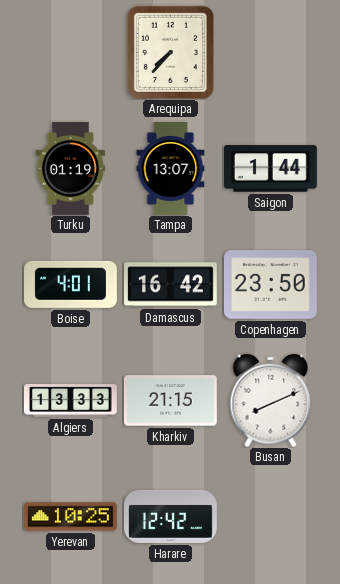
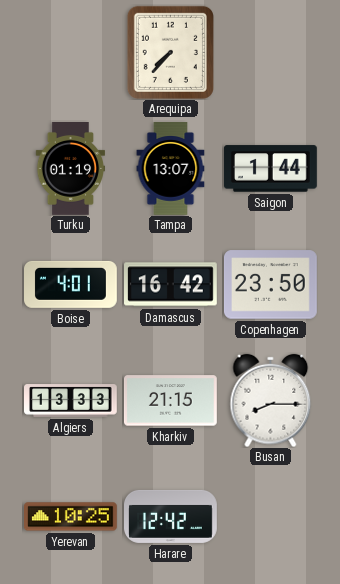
Busan: 8:11 -> 8:15
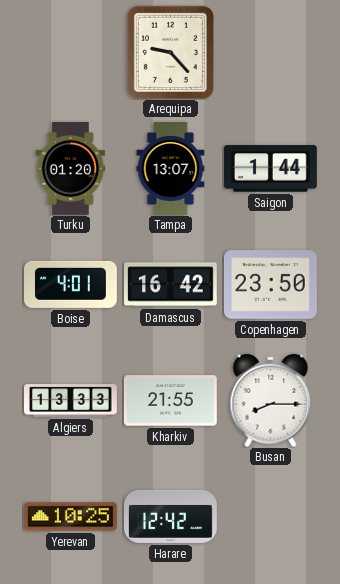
Arequipa: 7:37 -> 9:23
Turku: 01:19 -> 01:20
Kharkiv: 21:15 -> 21:55
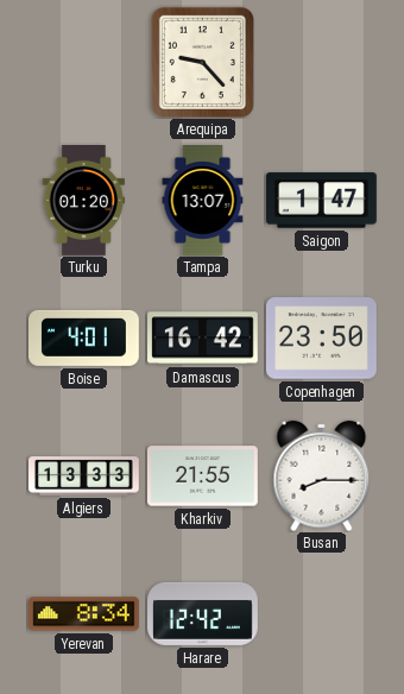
Saigon: 1:44 -> 1:47
Yerevan: 10:25 -> 8:34
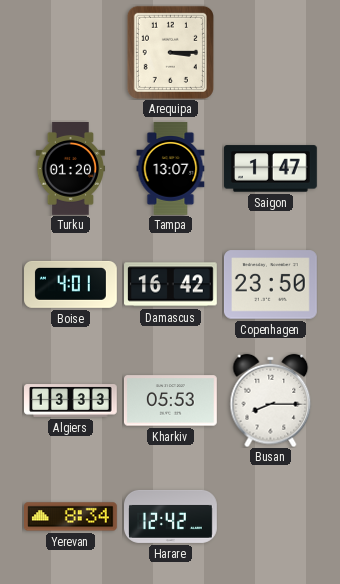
Arequipa: 9:23 -> 3:15
Kharkiv: 21:55 -> 05:53
